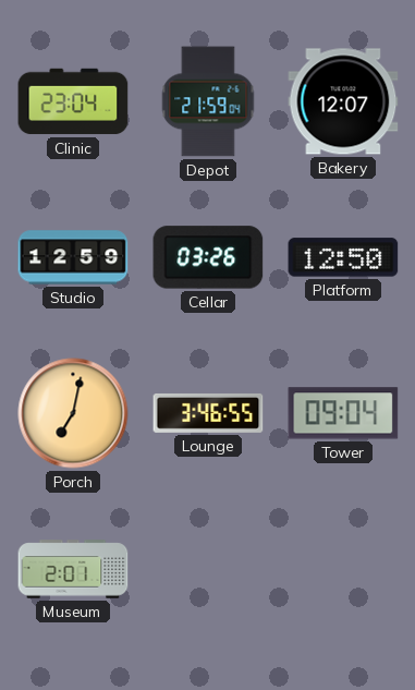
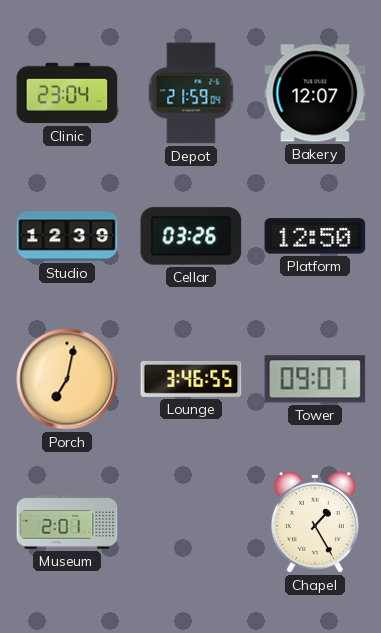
Studio: 12:59 -> 12:39
Tower: 09:04 -> 09:07
Chapel: none -> 1:25
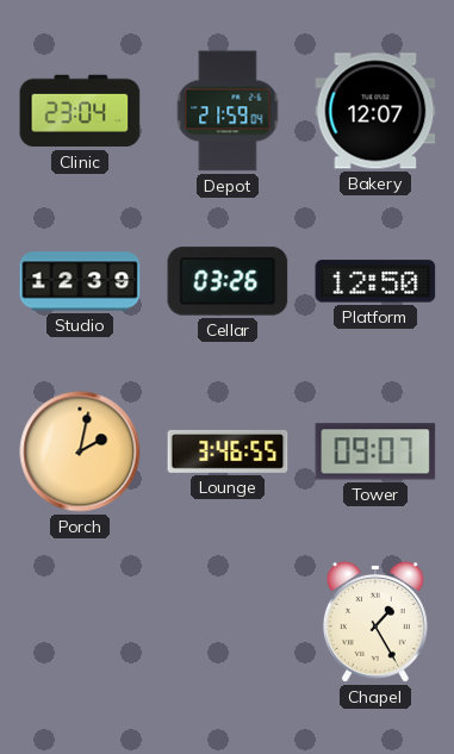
Porch: 7:02 -> 2:02
Museum: 2:01 -> none
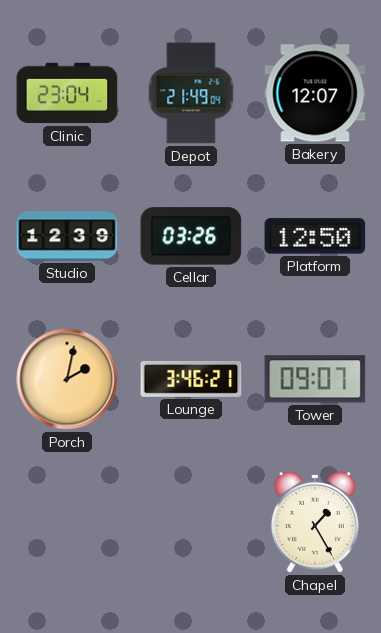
Depot: 21:59 -> 21:49
Lounge: 3:46:55 -> 3:46:21
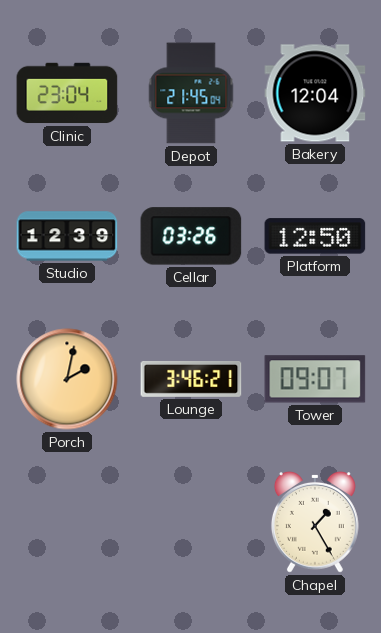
Depot: 21:49 -> 21:45
Bakery: 12:07 -> 12:04
